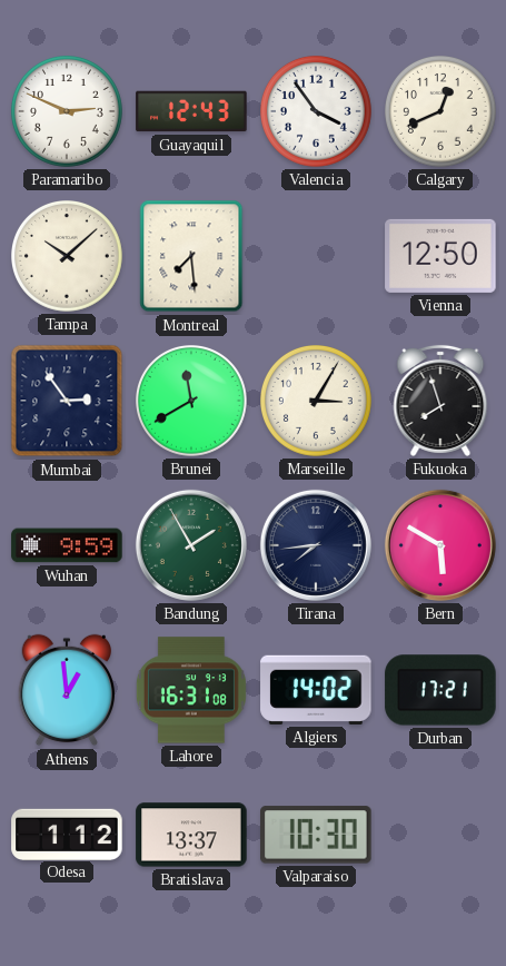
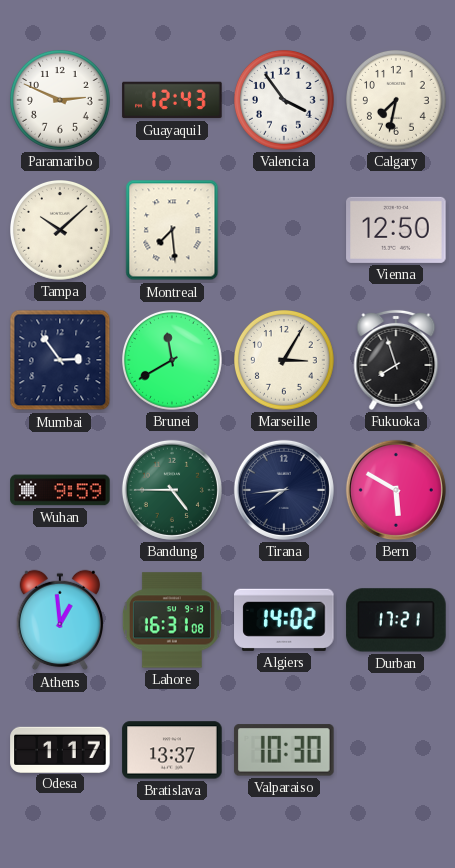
Calgary: 12:41 -> 7:32
Bandung: 1:55 -> 4:45
Odesa: 1:12 -> 1:17
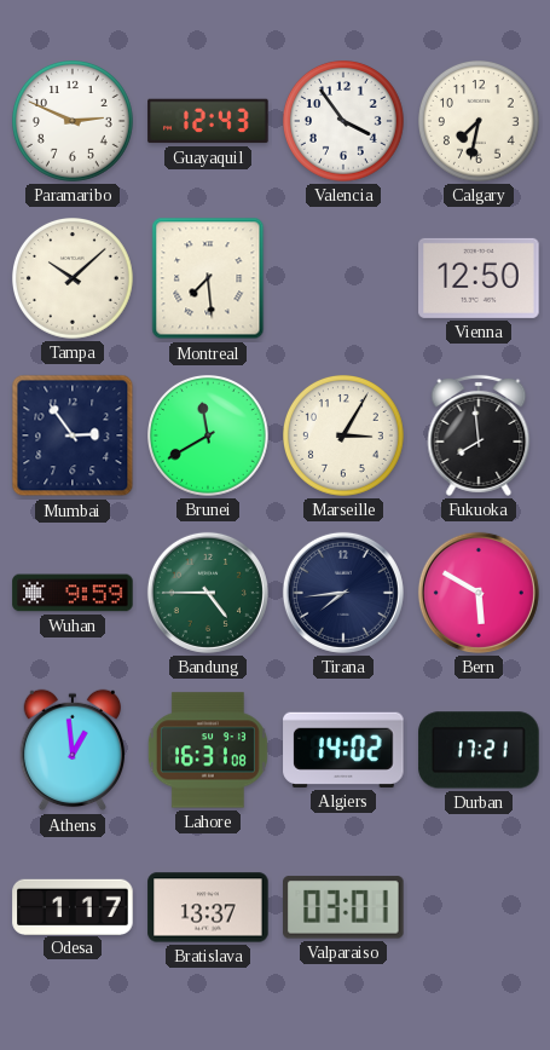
Fukuoka: 7:57 -> 7:59
Valparaiso: 10:30 -> 03:01
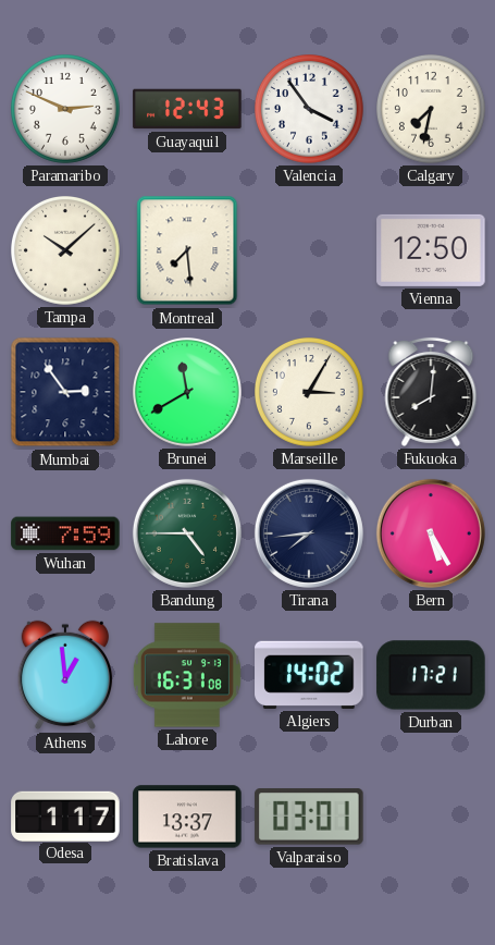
Fukuoka: 7:59 -> 8:01
Wuhan: 9:59 -> 7:59
Bern: 5:50 -> 5:25
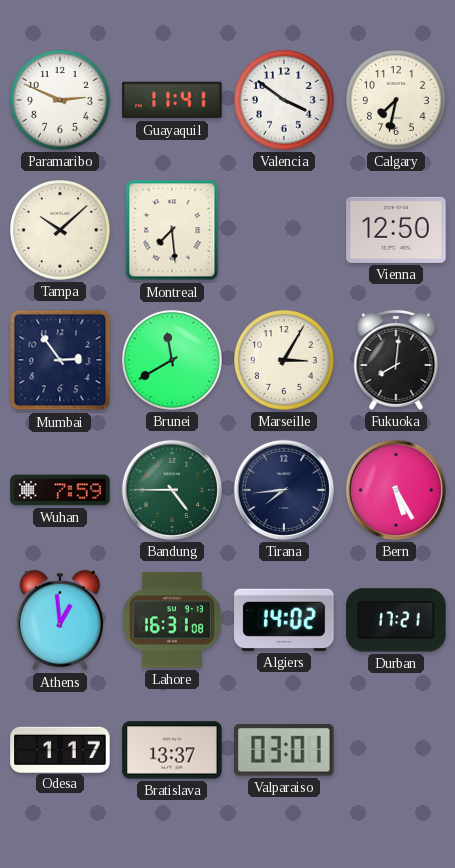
Guayaquil: 12:43 -> 11:41
Valencia: 3:54 -> 3:51
